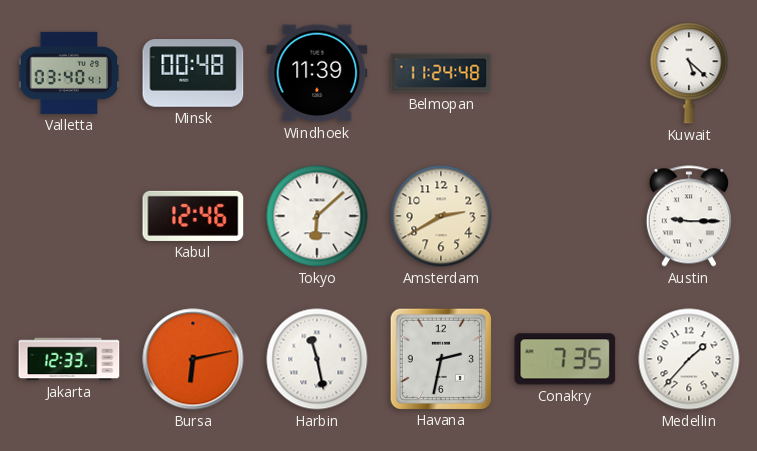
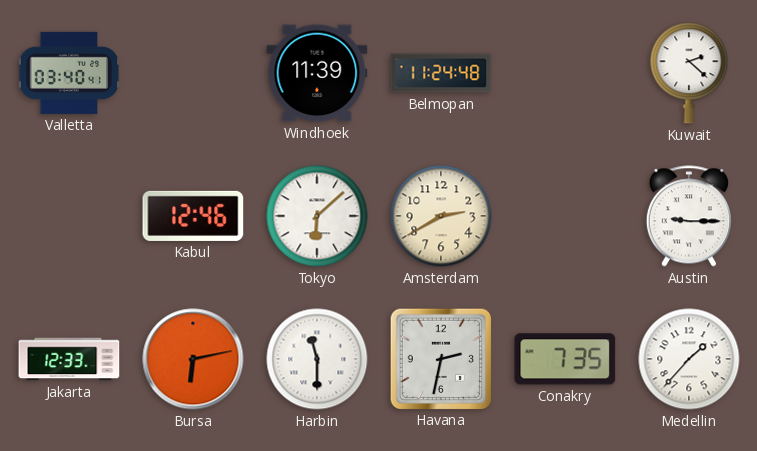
Minsk: 00:48 -> none
Kuwait: 5:22 -> 2:22
Harbin: 11:28 -> 11:30
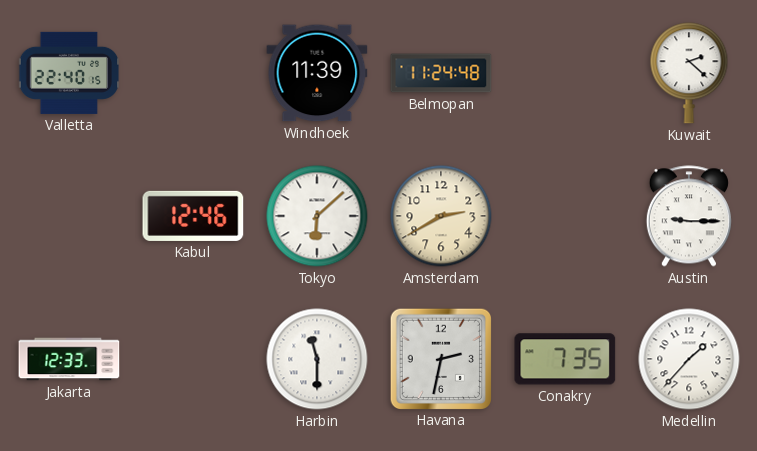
Valletta: 03:40 -> 22:40
Bursa: 6:13 -> none
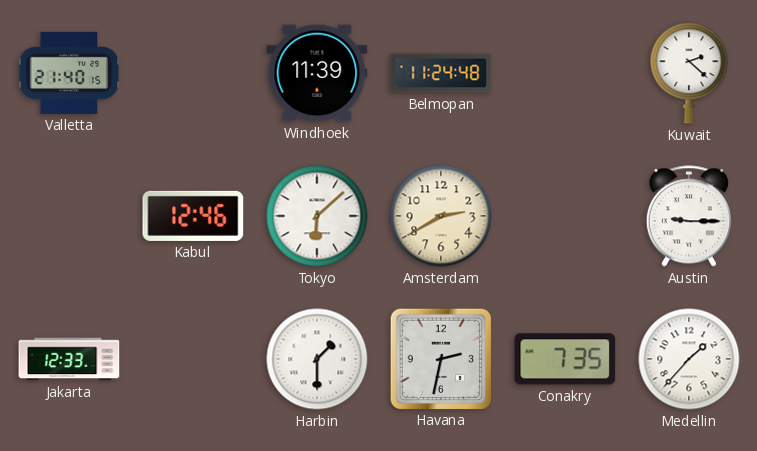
Valletta: 22:40 -> 21:40
Harbin: 11:30 -> 1:30
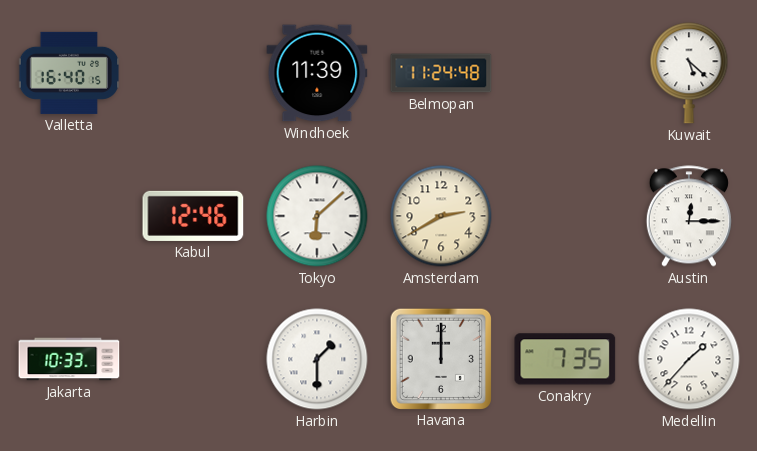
Valletta: 21:40 -> 16:40
Kuwait: 2:22 -> 5:22
Austin: 9:15 -> 12:15
Jakarta: 12:33 -> 10:33
Havana: 2:32 -> 12:00
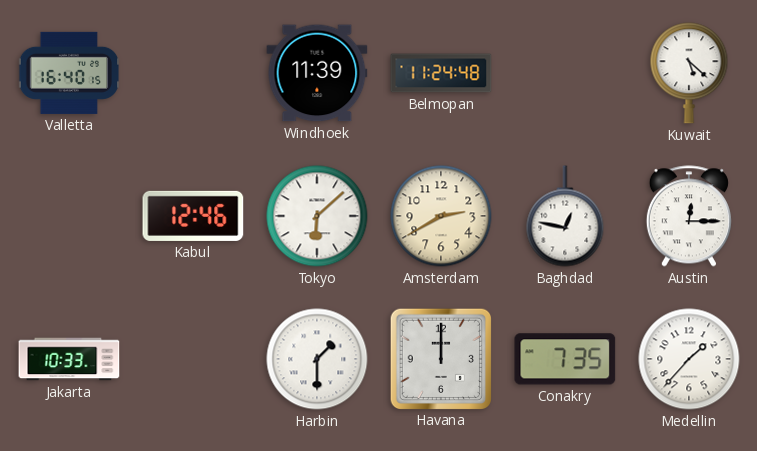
Baghdad: none -> 12:47
